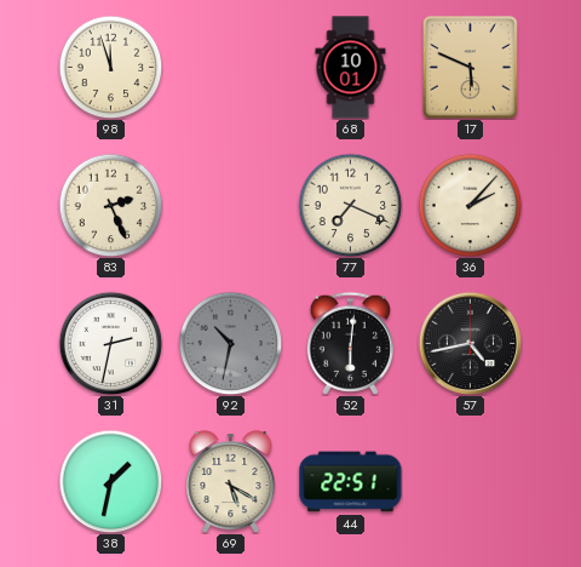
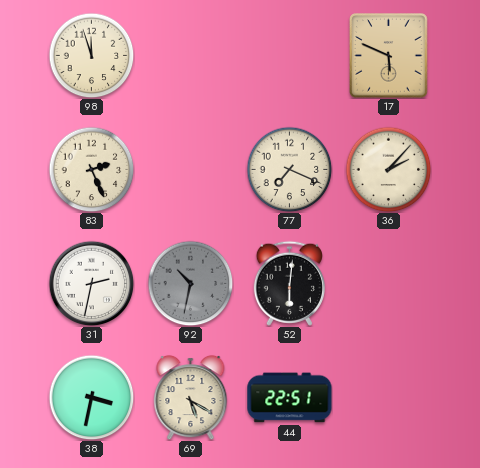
68: 10:01 -> none
57: 4:43 -> none
38: 1:32 -> 3:32
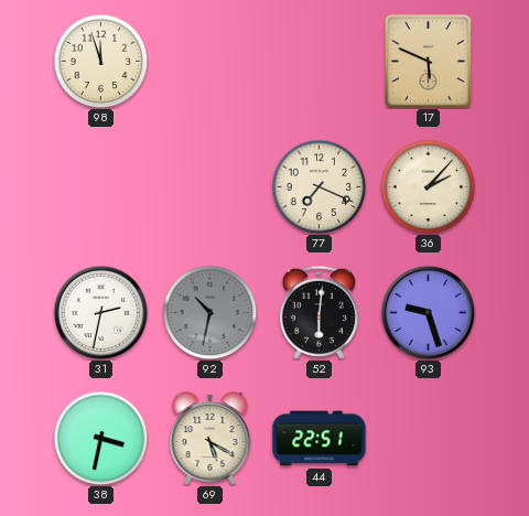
83: 2:26 -> none
93: none -> 9:27
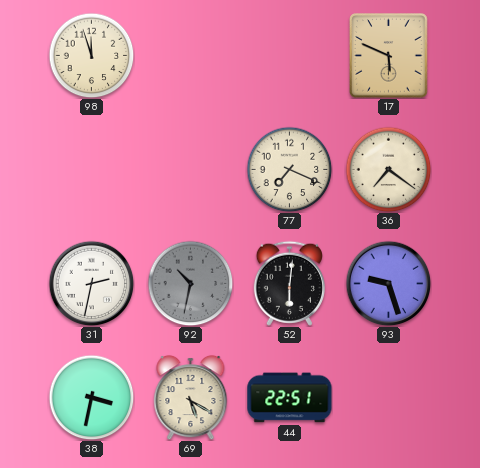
36: 2:07 -> 7:21
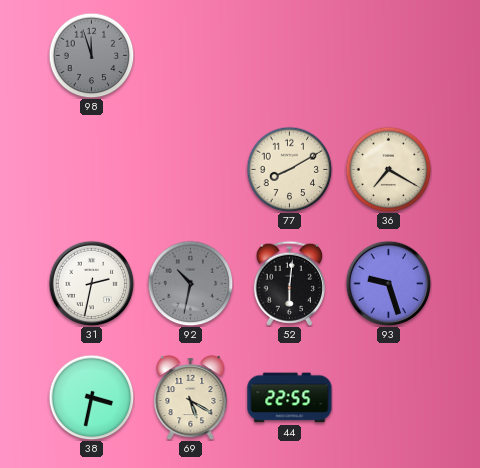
98 dial: cream -> grey
17: 5:49 -> none
77: 7:19 -> 8:10
36: 7:21 -> 7:20
44: 22:51 -> 22:55
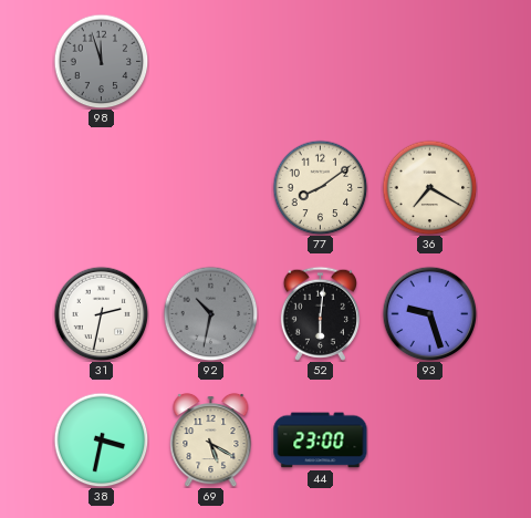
77: 8:10 -> 8:09
44: 22:55 -> 23:00
